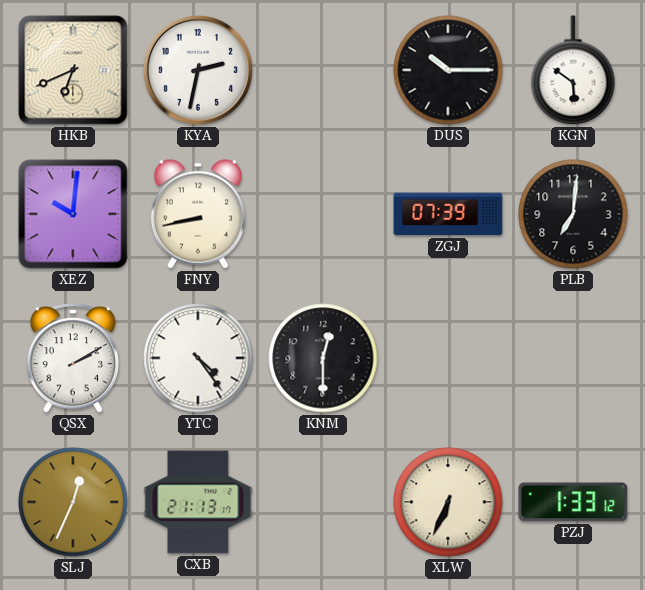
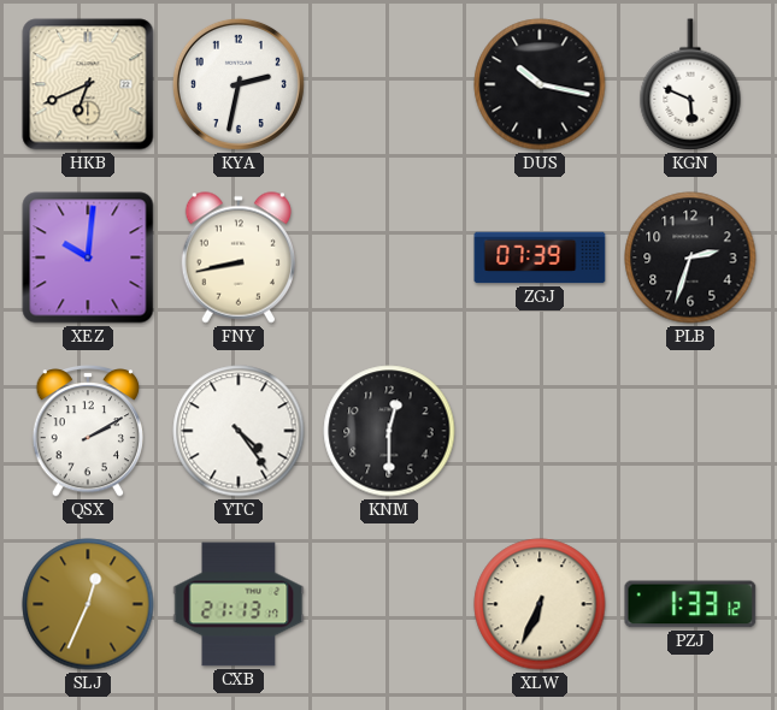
DUS: 10:15 -> 10:17
KGN: 5:51 -> 5:49
PLB: 7:01 -> 2:33
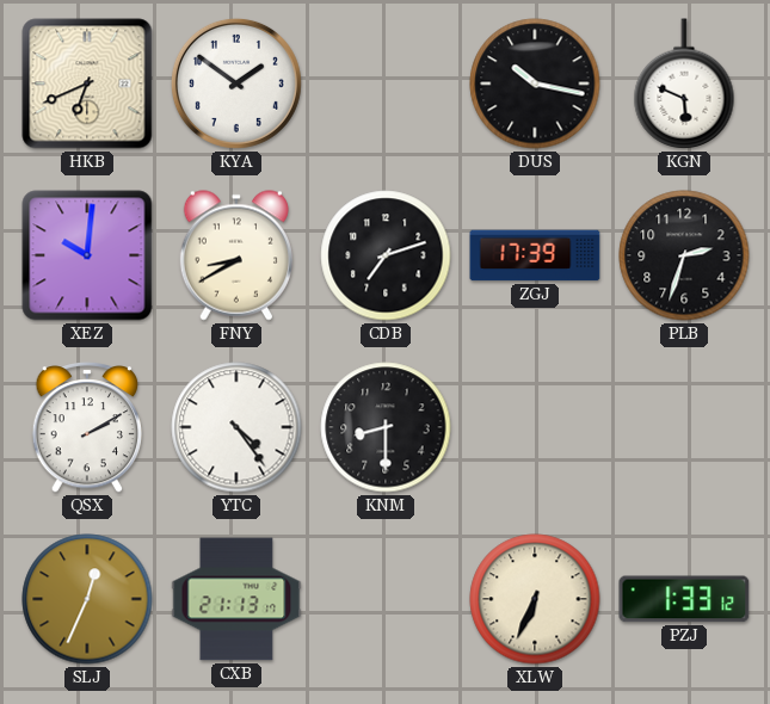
KYA: 2:32 -> 1:51
FNY: 8:43 -> 8:40
CDB: none -> 7:12
ZGJ: 07:39 -> 17:39
KNM: 12:30 -> 8:30
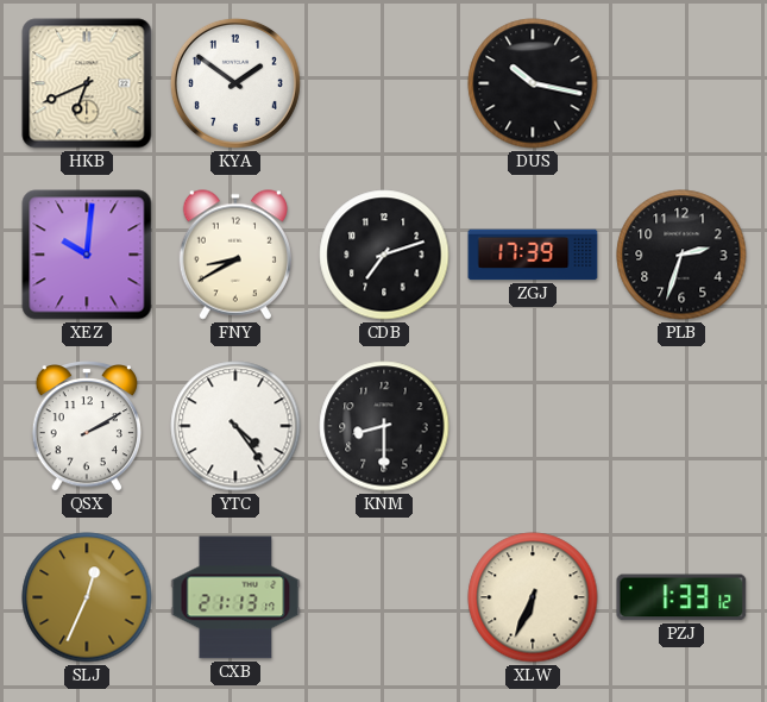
KGN: 5:49 -> none
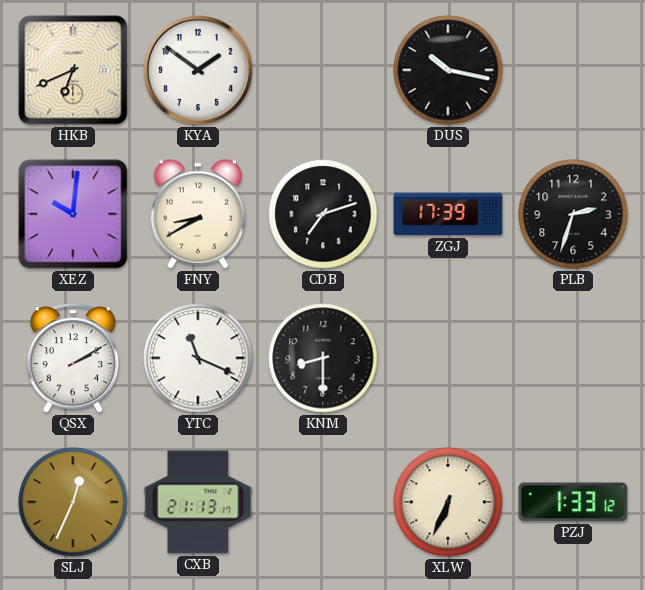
YTC: 4:24 -> 11:19
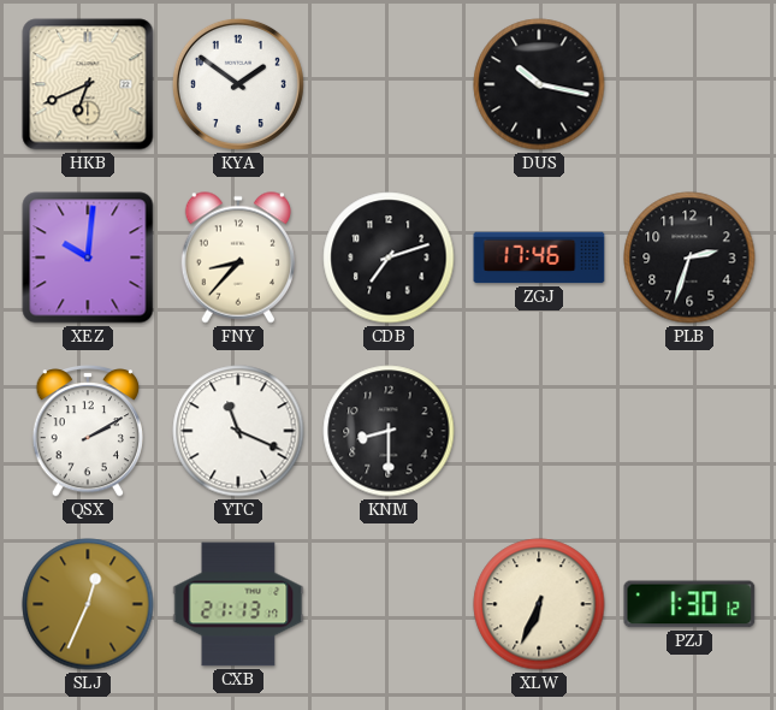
FNY: 8:40 -> 8:37
ZGJ: 17:39 -> 17:46
PZJ: 1:33 -> 1:30
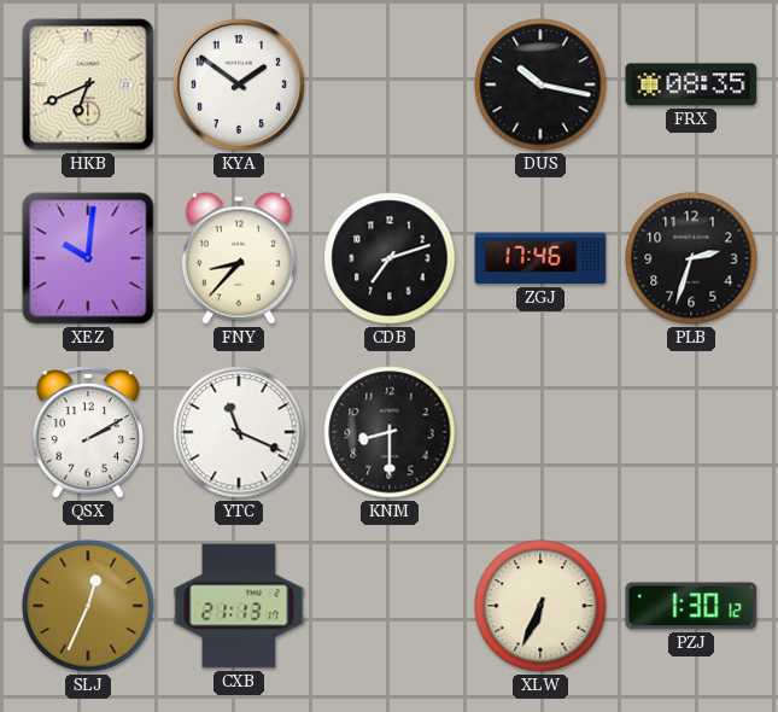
FRX: none -> 08:35
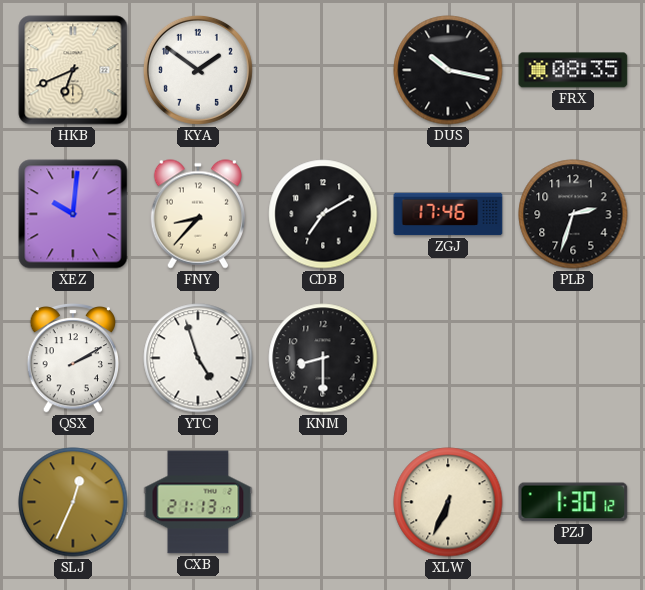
CDB: 7:12 -> 7:10
YTC: 11:19 -> 4:57
